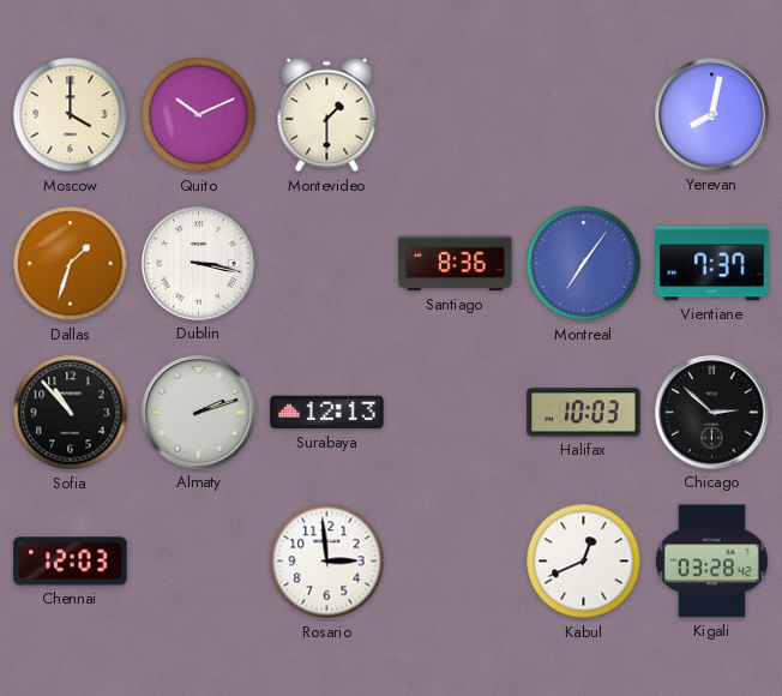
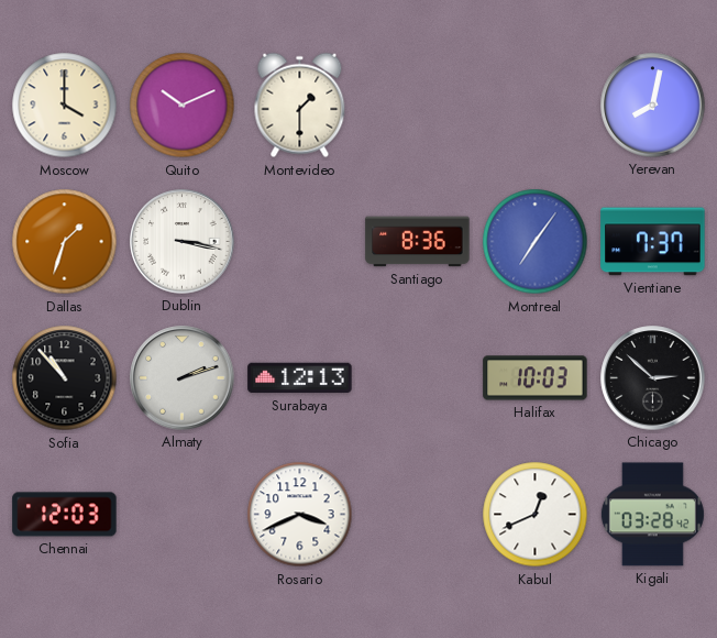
Rosario: 2:59 -> 3:41
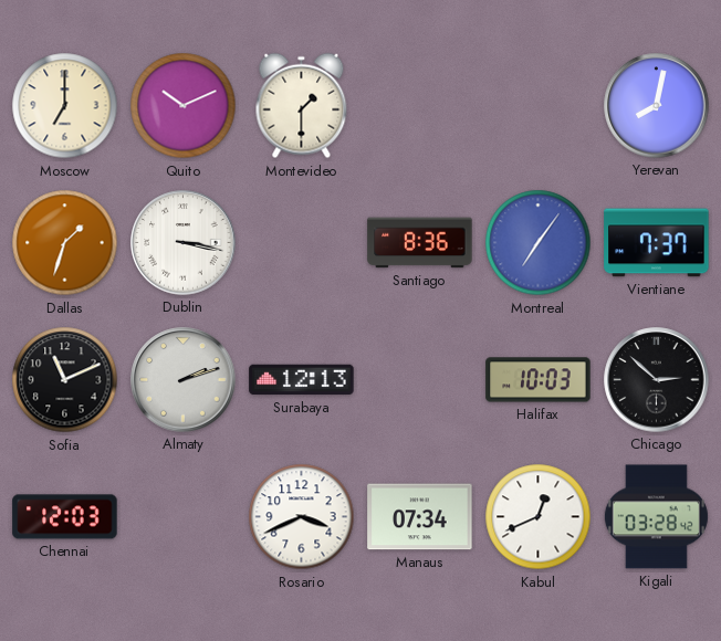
Moscow: 4:00 -> 7:00
Sofia: 10:53 -> 11:11
Manaus: none -> 07:34
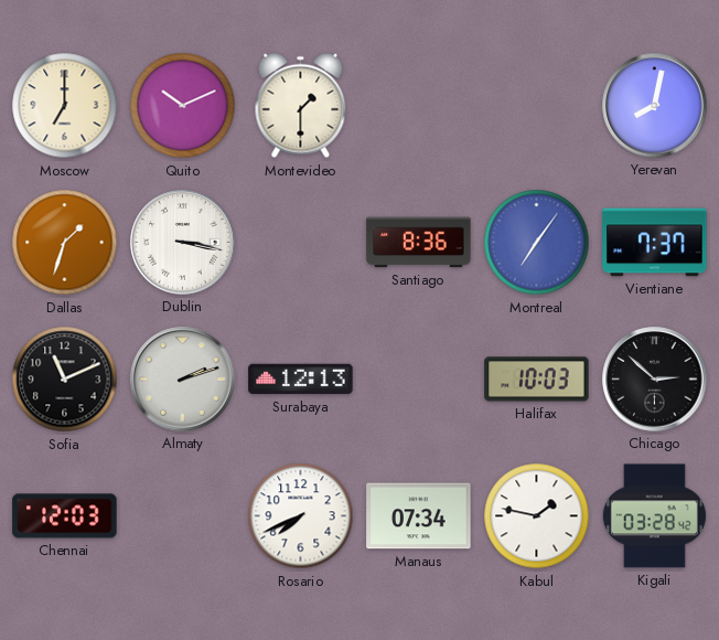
Rosario: 3:41 -> 7:41
Kabul: 12:41 -> 1:47
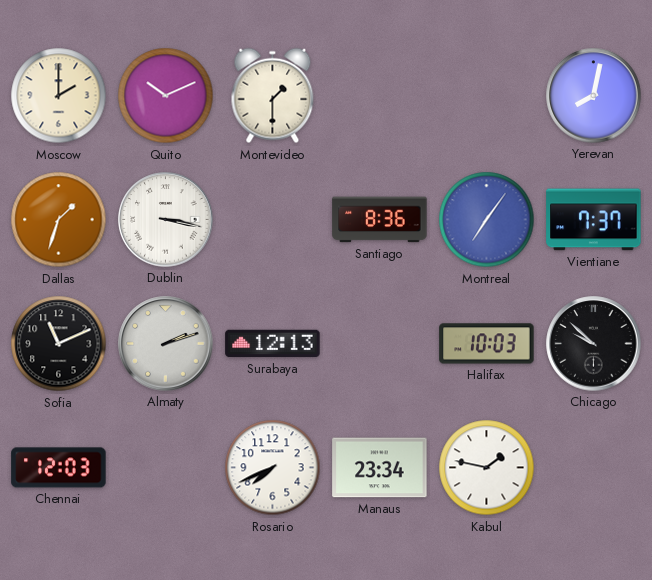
Moscow: 7:00 -> 2:00
Chicago: 2:52 -> 9:52
Manaus: 07:34 -> 23:34
Kigali: 03:28 -> none
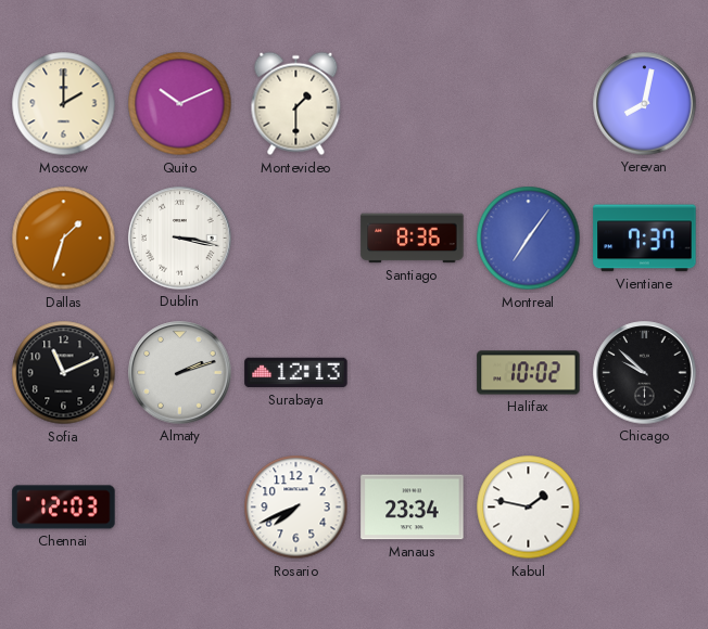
Halifax: 10:03 -> 10:02
